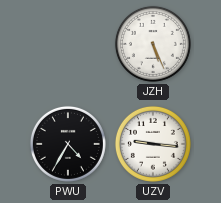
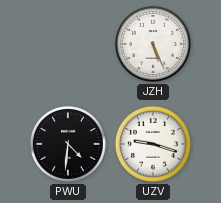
PWU: 4:35 -> 4:31
UZV: 9:16 -> 9:18
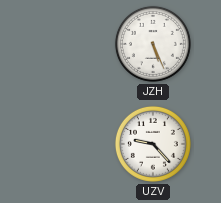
PWU: 4:31 -> none
UZV: 9:18 -> 9:23
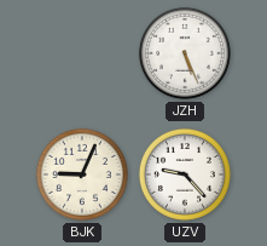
BJK: none -> 9:04
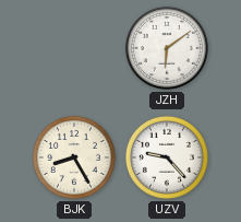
JZH: 5:26 -> 6:09
BJK: 9:04 -> 8:25
